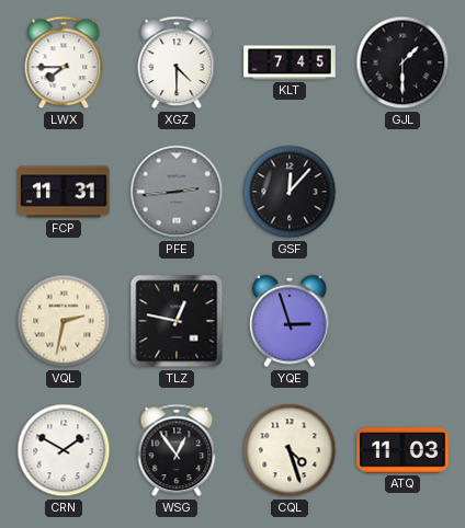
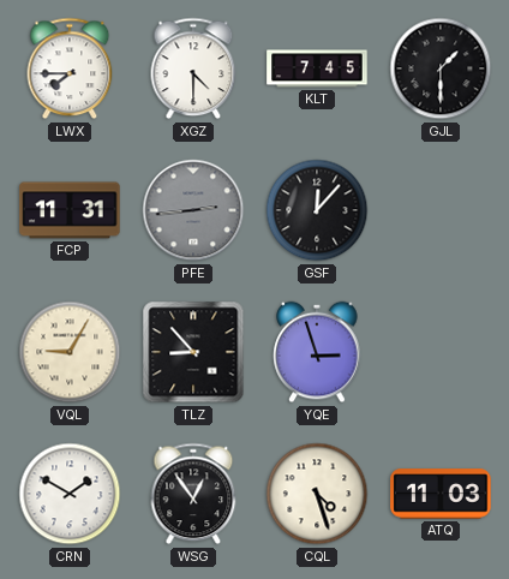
VQL: 2:32 -> 9:05
TLZ: 12:47 -> 8:53
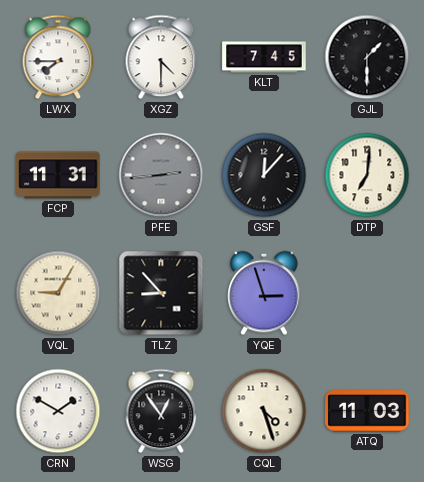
DTP: none -> 7:01
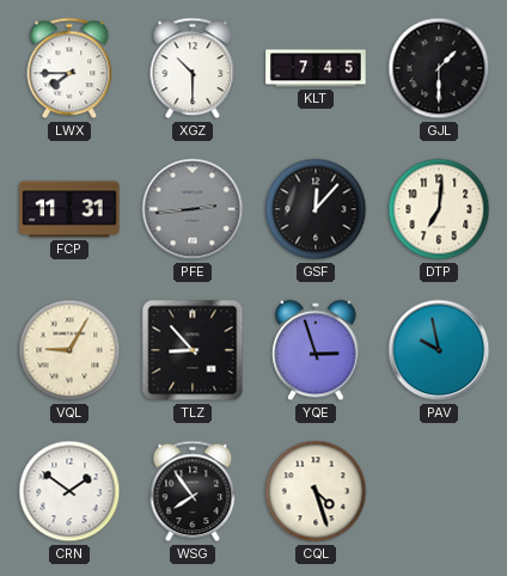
XGZ: 4:30 -> 10:30
PAV: none -> 9:58
CRN: 1:50 -> 1:51
WSG: 12:54 -> 7:54
ATQ: 11:03 -> none
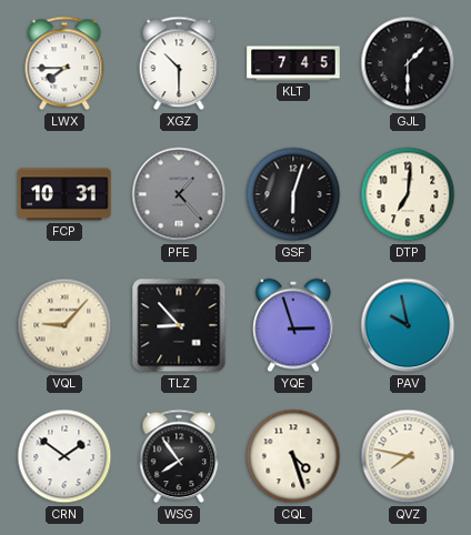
FCP: 11:31 -> 10:31
PFE: 2:44 -> 1:23
GSF: 12:07 -> 6:03
VQL: 9:05 -> 9:07
QVZ: none -> 7:47
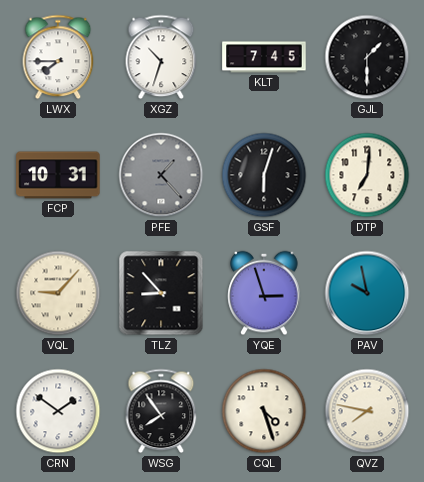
XGZ: 10:30 -> 10:33
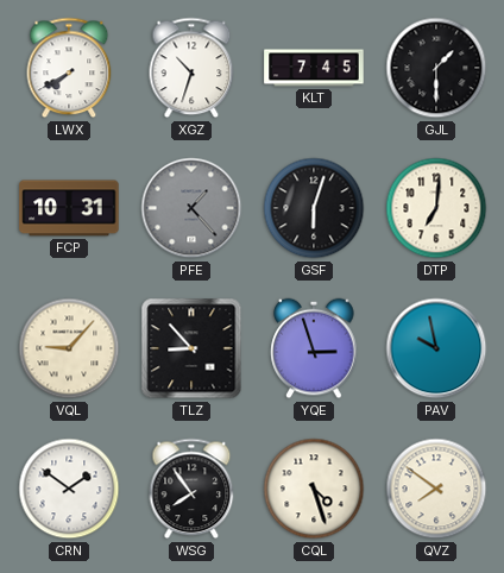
LWX: 7:45 -> 7:40
QVZ: 7:47 -> 7:51
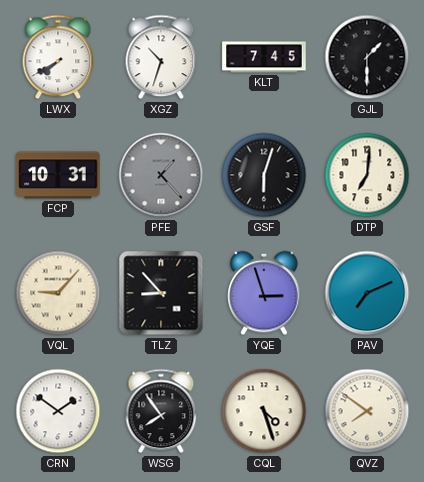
PAV: 9:58 -> 7:11
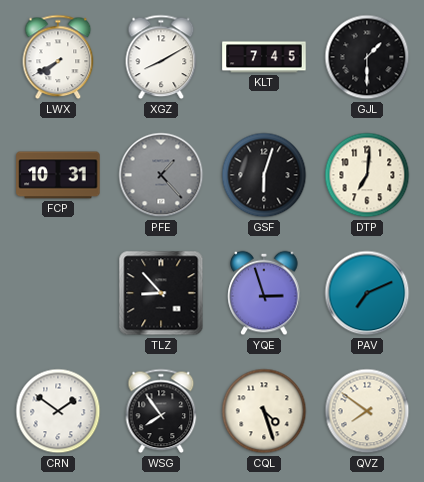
XGZ: 10:33 -> 8:10
VQL: 9:07 -> none
